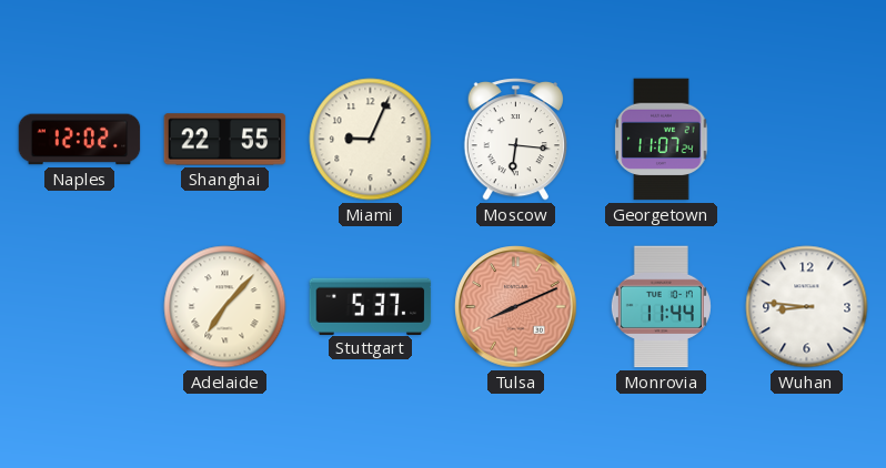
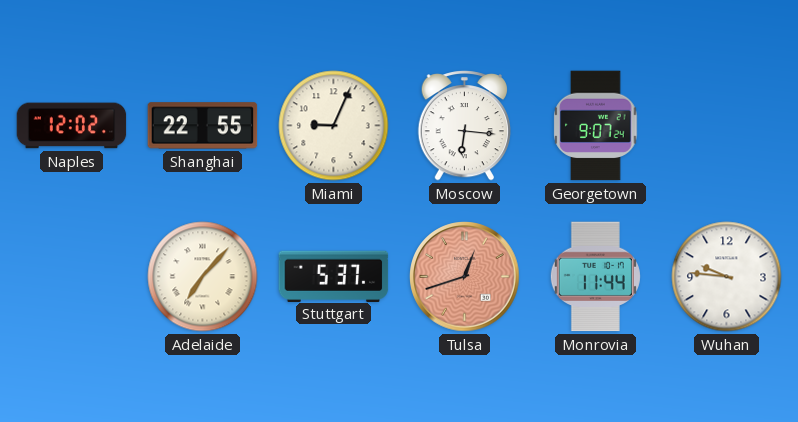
Georgetown: 11:07 -> 9:07
Tulsa: 8:11 -> 12:42
Wuhan: 8:46 -> 9:46
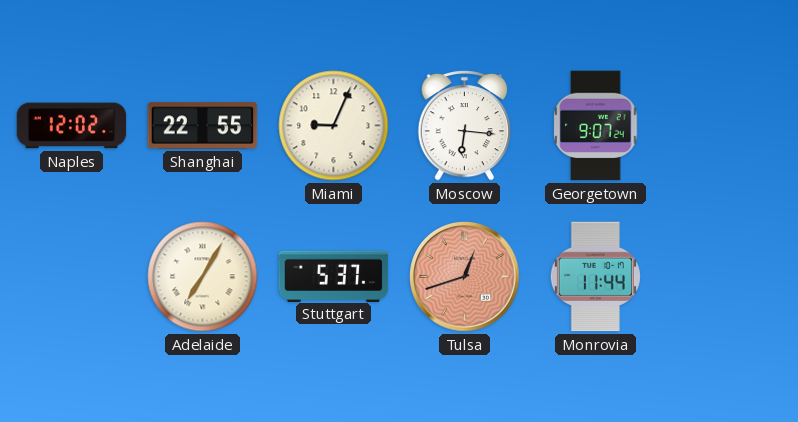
Adelaide: 7:07 -> 7:05
Wuhan: 9:46 -> none
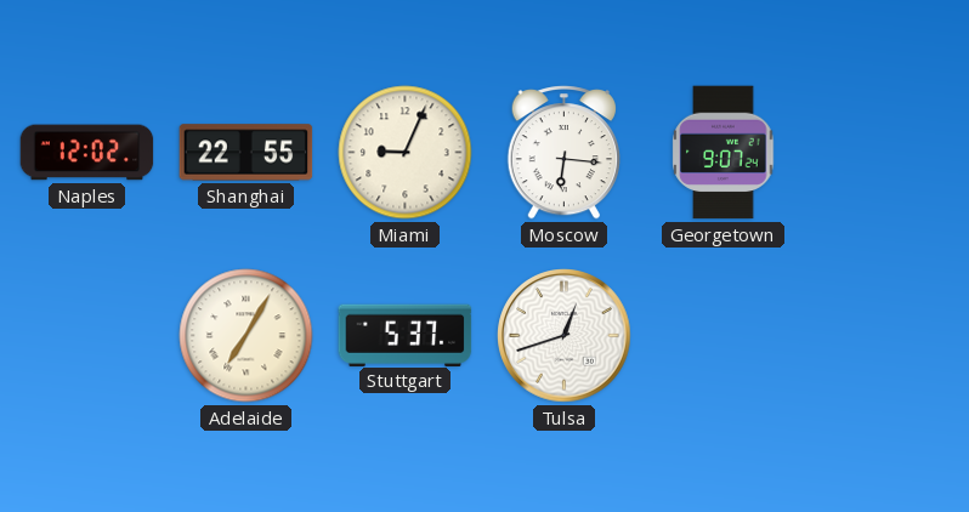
Tulsa dial: salmon -> white
Monrovia: 11:44 -> none
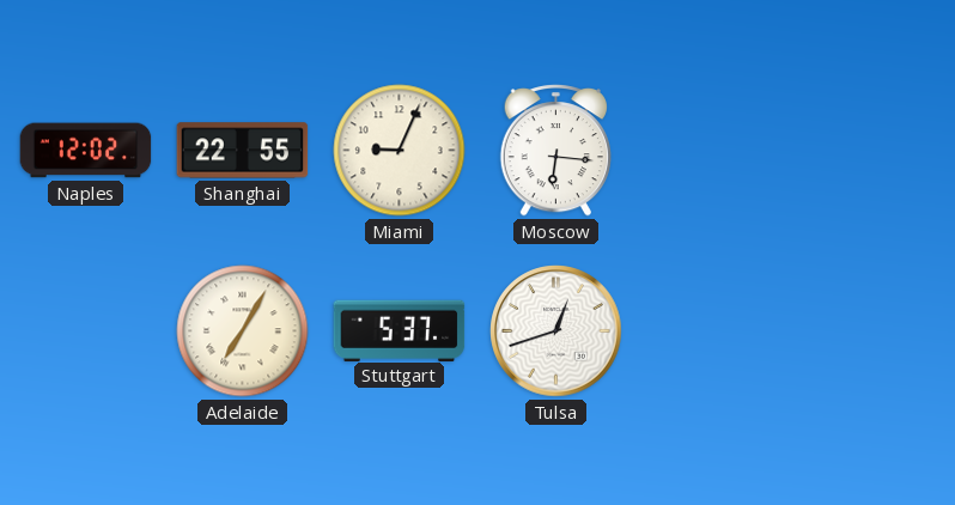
Georgetown: 9:07 -> none
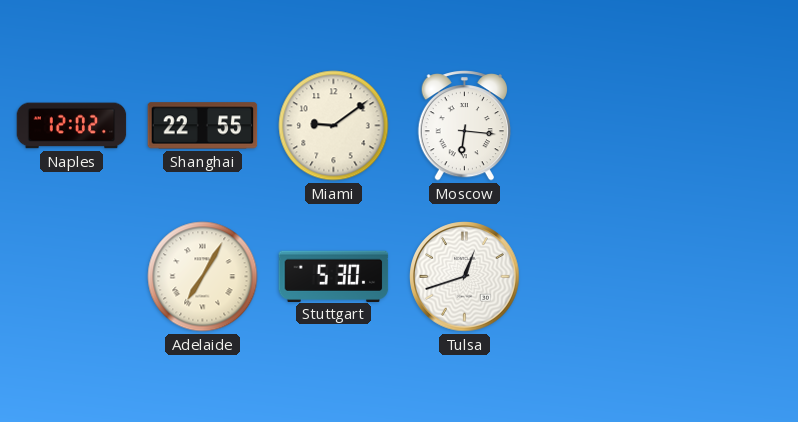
Miami: 9:04 -> 9:09
Stuttgart: 5:37 -> 5:30
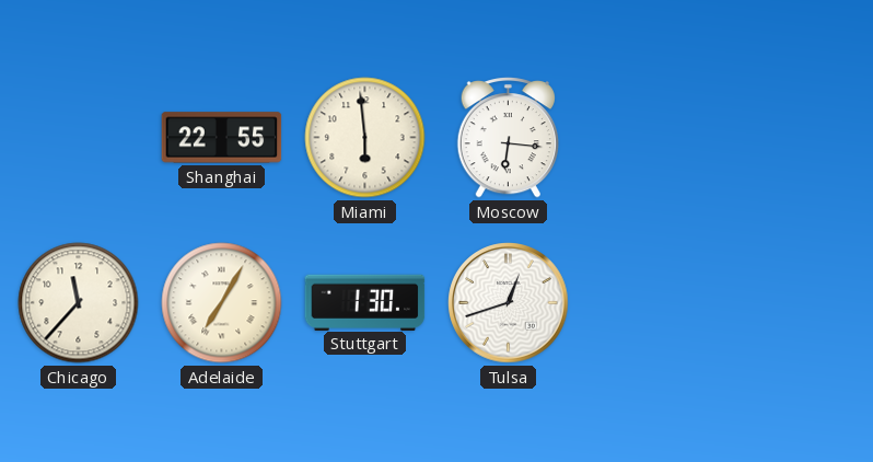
Naples: 12:02 -> none
Miami: 9:09 -> 5:59
Chicago: none -> 11:37
Stuttgart: 5:30 -> 1:30
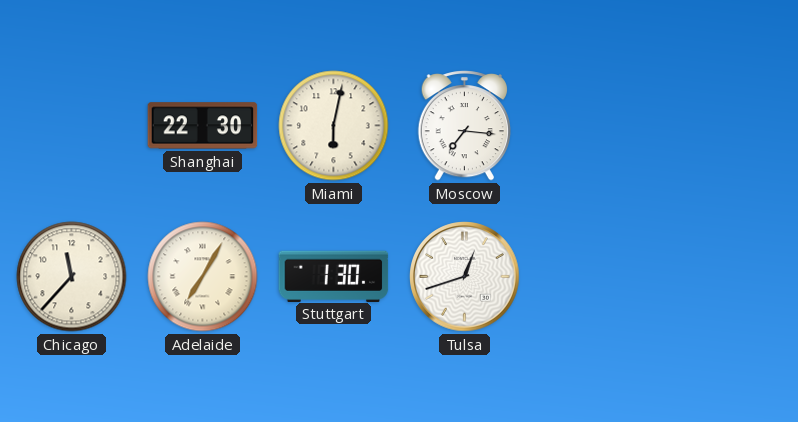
Shanghai: 22:55 -> 22:30
Miami: 5:59 -> 6:02
Moscow: 6:16 -> 7:16
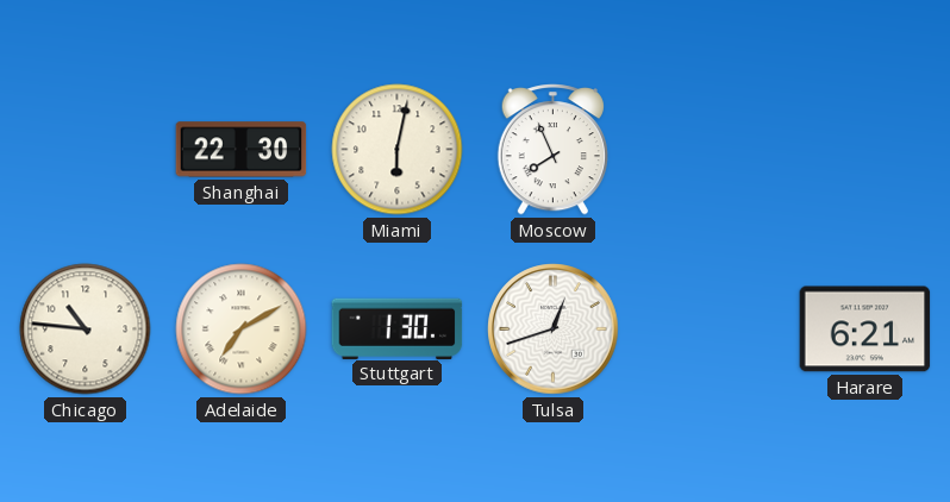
Moscow: 7:16 -> 7:56
Chicago: 11:37 -> 10:46
Adelaide: 7:05 -> 7:10
Harare: none -> 6:21
